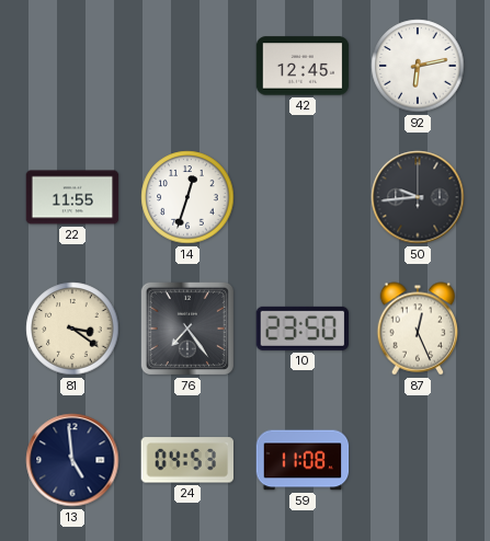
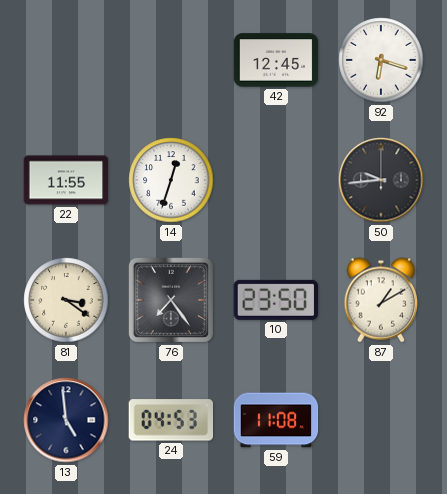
92: 6:13 -> 6:18
87: 12:26 -> 1:10
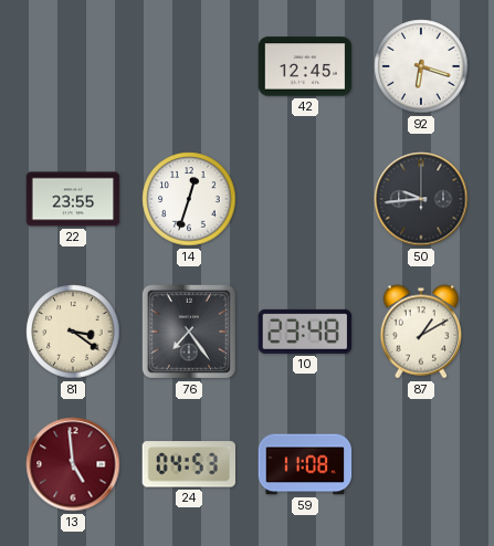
22: 11:55 -> 23:55
10: 23:50 -> 23:48
13 dial: navy -> burgundy
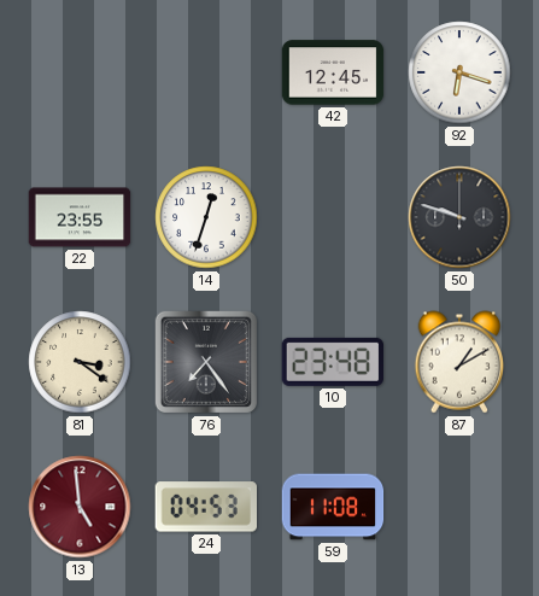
50: 9:44 -> 9:48
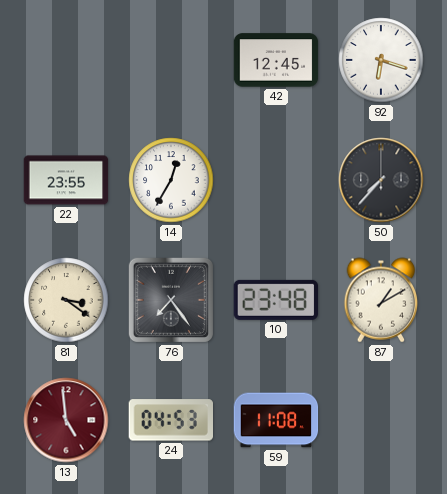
14: 12:33 -> 12:35
50: 9:48 -> 7:37
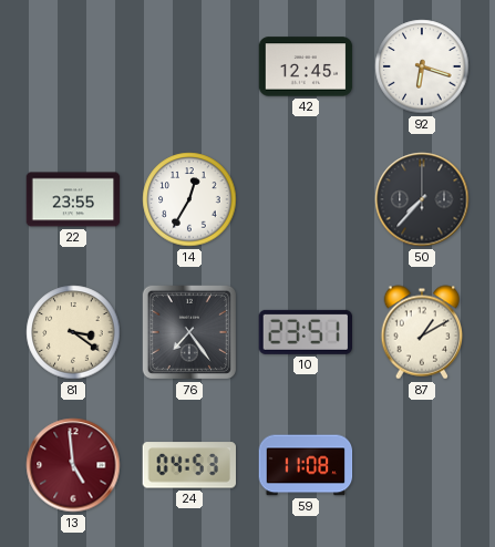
10: 23:48 -> 23:51
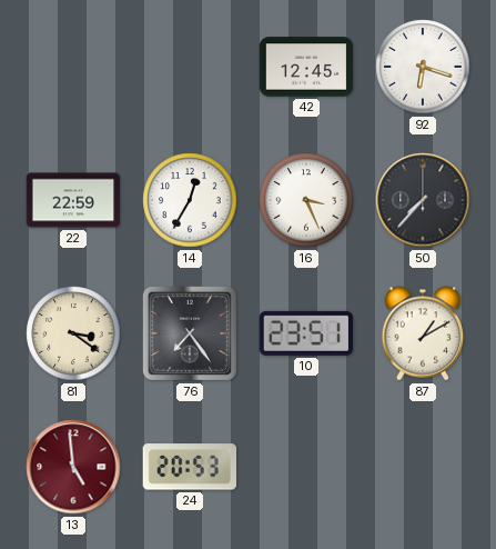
22: 23:55 -> 22:59
16: none -> 3:26
24: 04:53 -> 20:53
59: 11:08 -> none
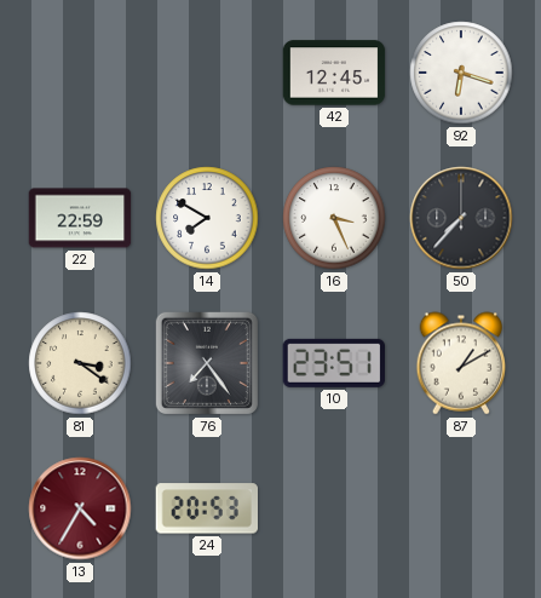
14: 12:35 -> 7:50
13: 4:59 -> 4:35
